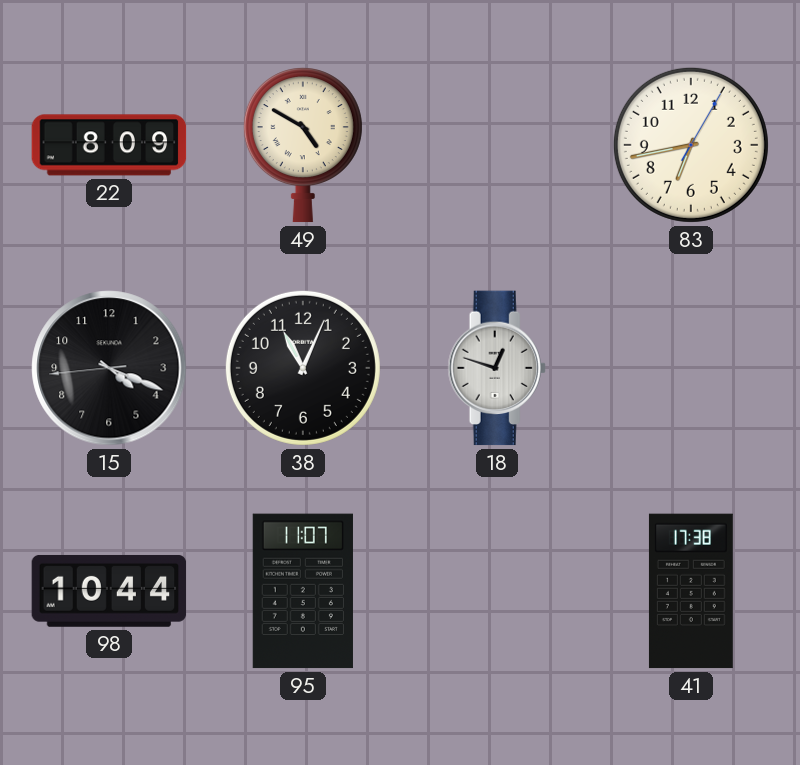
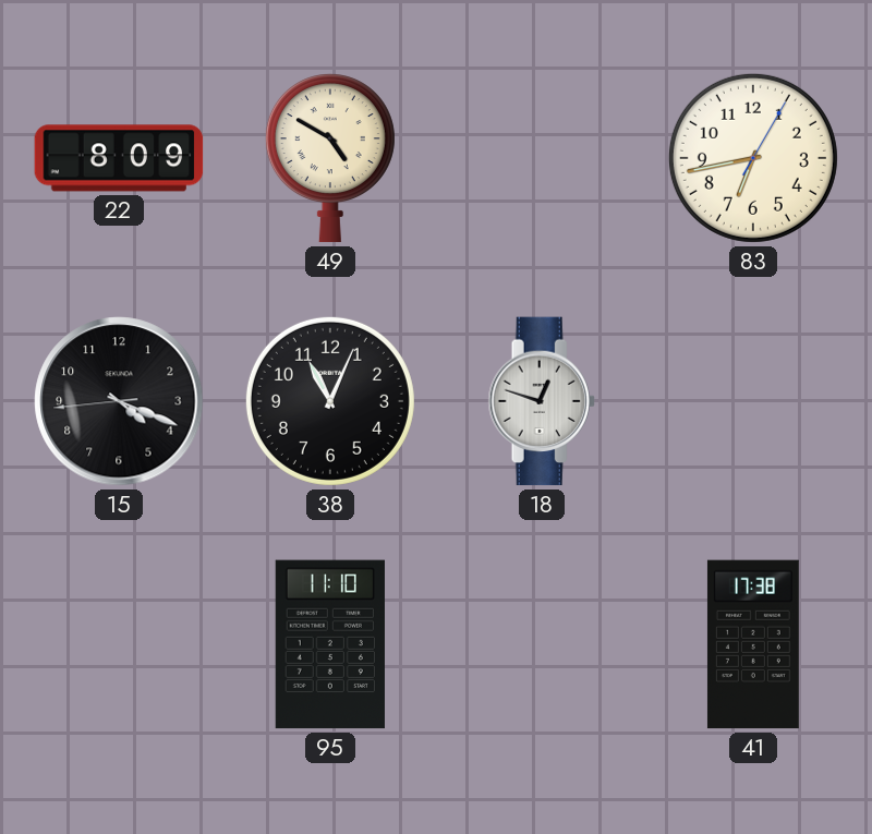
98: 10:44 -> none
95: 11:07 -> 11:10
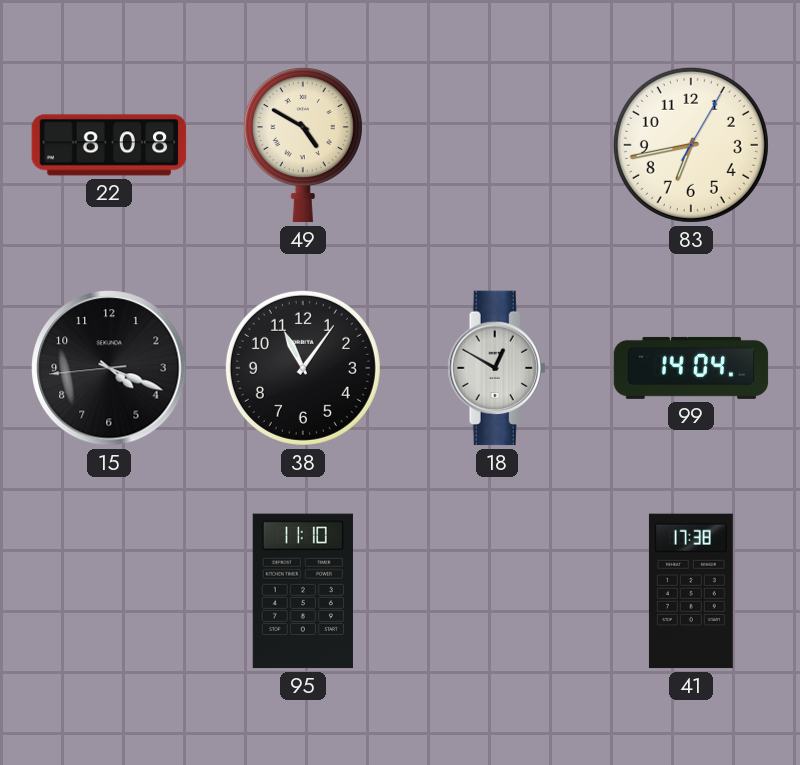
22: 8:09 -> 8:08
38: 11:04 -> 11:06
18: 12:48 -> 12:50
99: none -> 14:04
